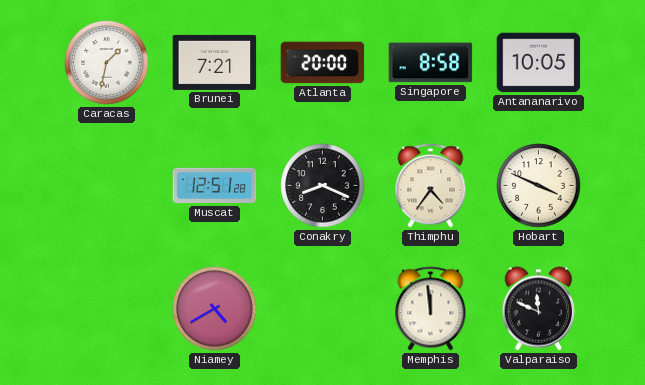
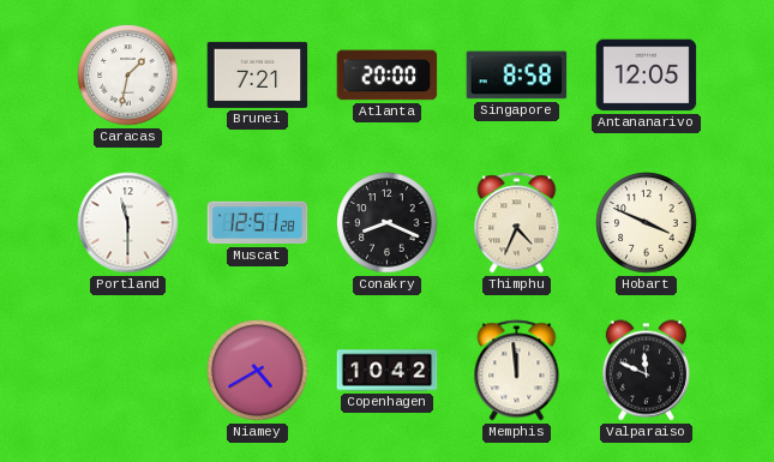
Antananarivo: 10:05 -> 12:05
Portland: none -> 11:30
Thimphu: 4:36 -> 4:34
Copenhagen: none -> 10:42
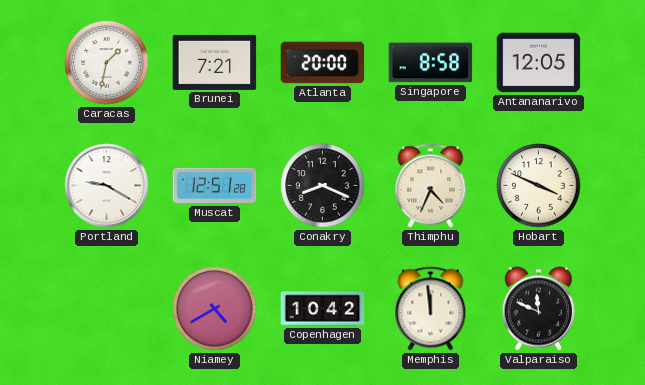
Portland: 11:30 -> 9:20
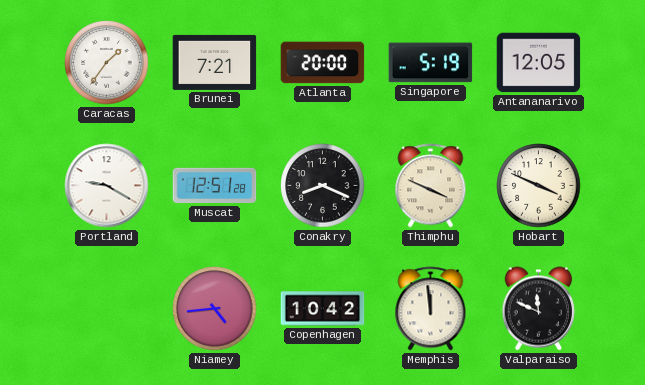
Caracas: 1:32 -> 1:36
Singapore: 8:58 -> 5:19
Thimphu: 4:34 -> 3:49
Niamey: 4:40 -> 4:44
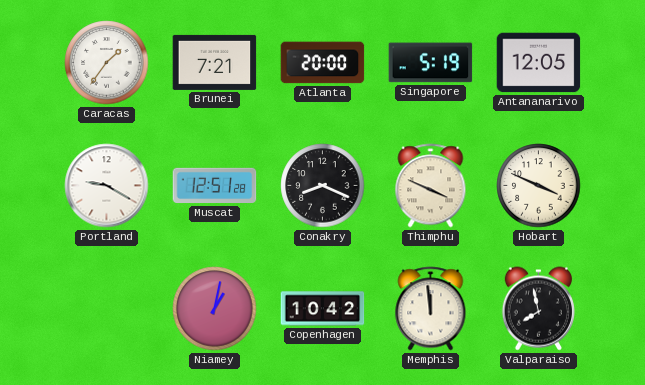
Niamey: 4:44 -> 1:02
Valparaiso: 11:49 -> 7:58
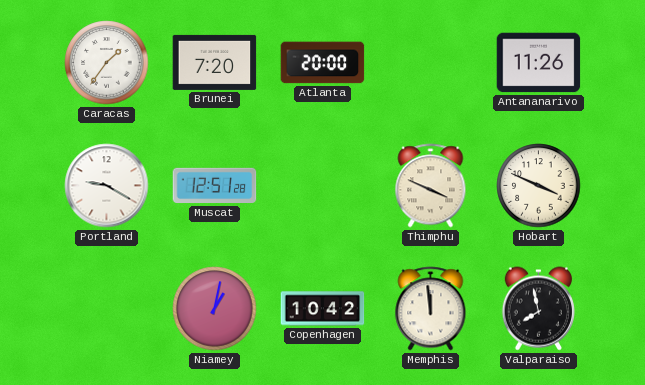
Brunei: 7:21 -> 7:20
Singapore: 5:19 -> none
Antananarivo: 12:05 -> 11:26
Conakry: 8:19 -> none
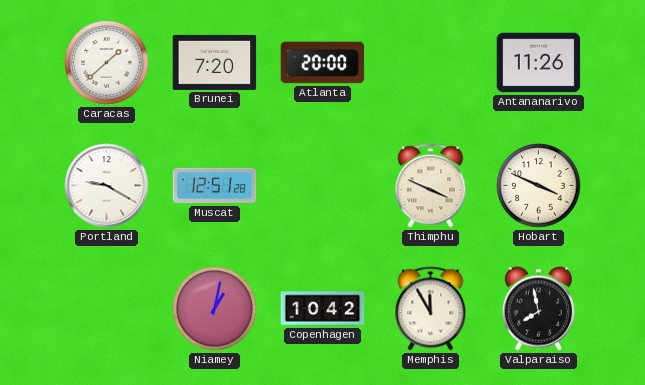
Caracas: 1:36 -> 1:38
Memphis: 11:59 -> 11:55
